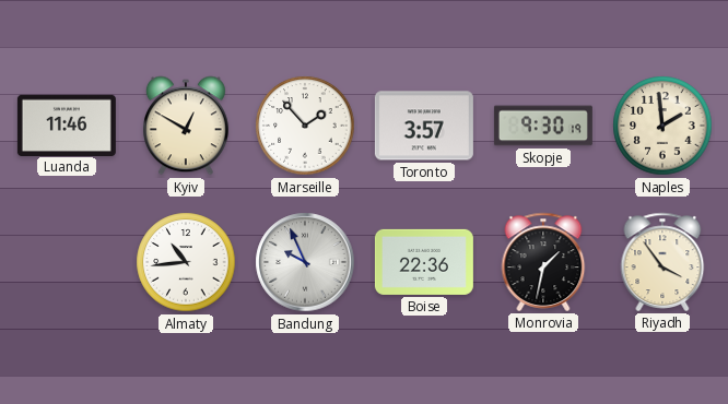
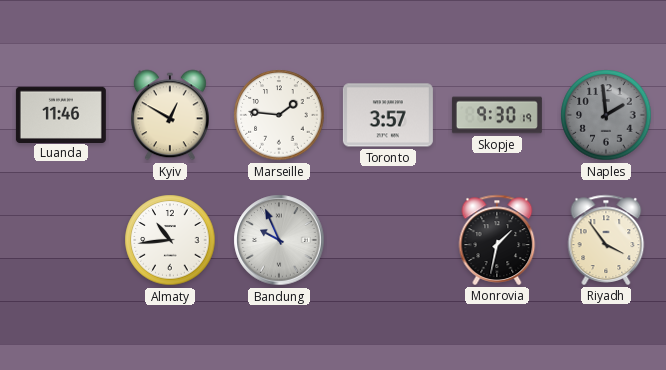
Marseille: 1:53 -> 1:46
Naples dial: cream -> grey
Boise: 22:36 -> none
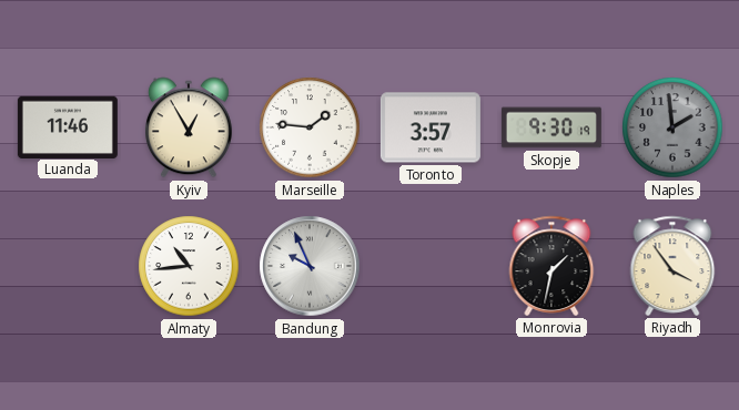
Kyiv: 12:50 -> 12:55
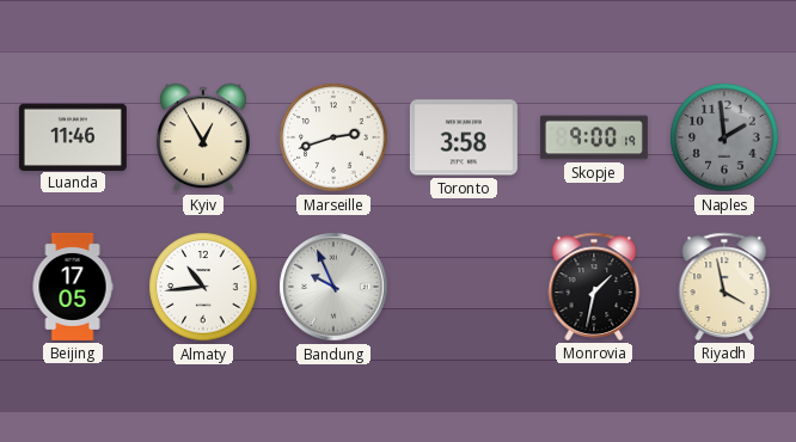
Marseille: 1:46 -> 2:42
Toronto: 3:57 -> 3:58
Skopje: 9:30 -> 9:00
Beijing: none -> 17:05
Riyadh: 3:54 -> 3:58
